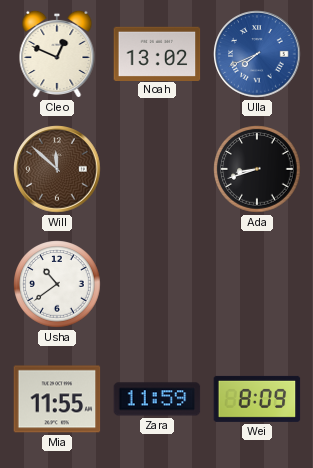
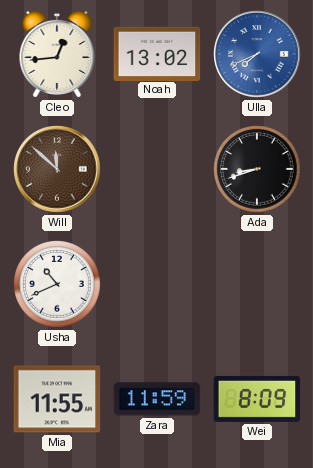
Cleo: 12:49 -> 12:44
Usha: 10:39 -> 10:41
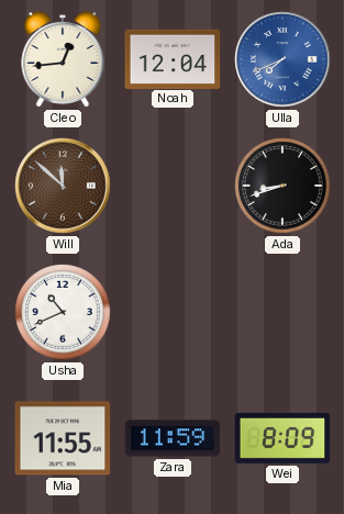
Noah: 13:02 -> 12:04
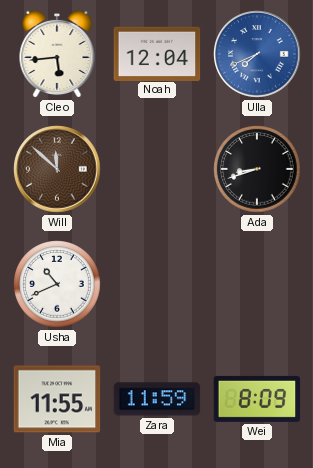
Cleo: 12:44 -> 5:44
